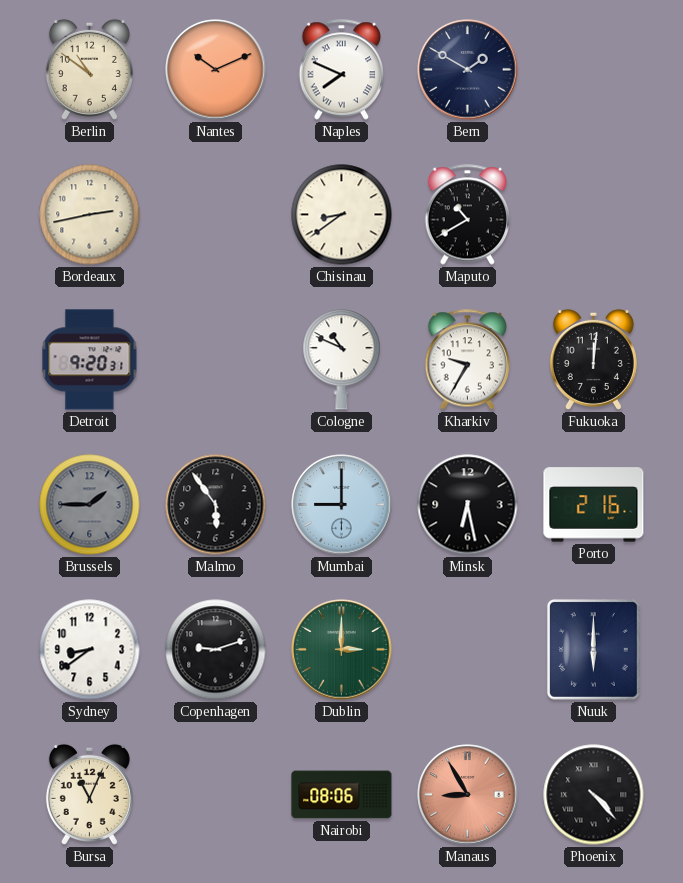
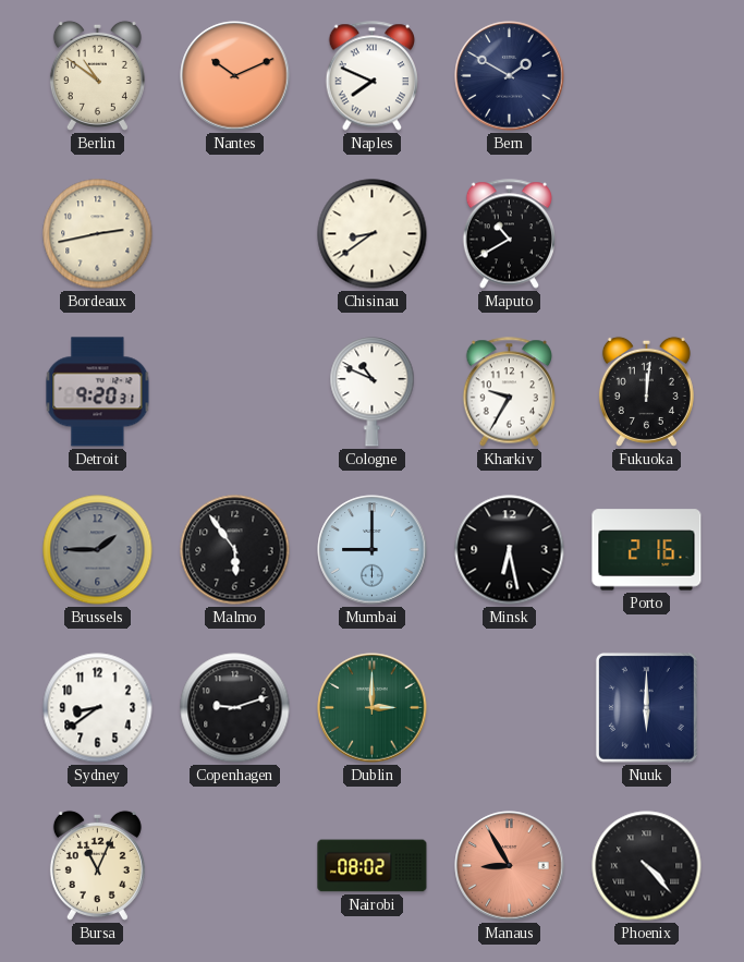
Nairobi: 08:06 -> 08:02
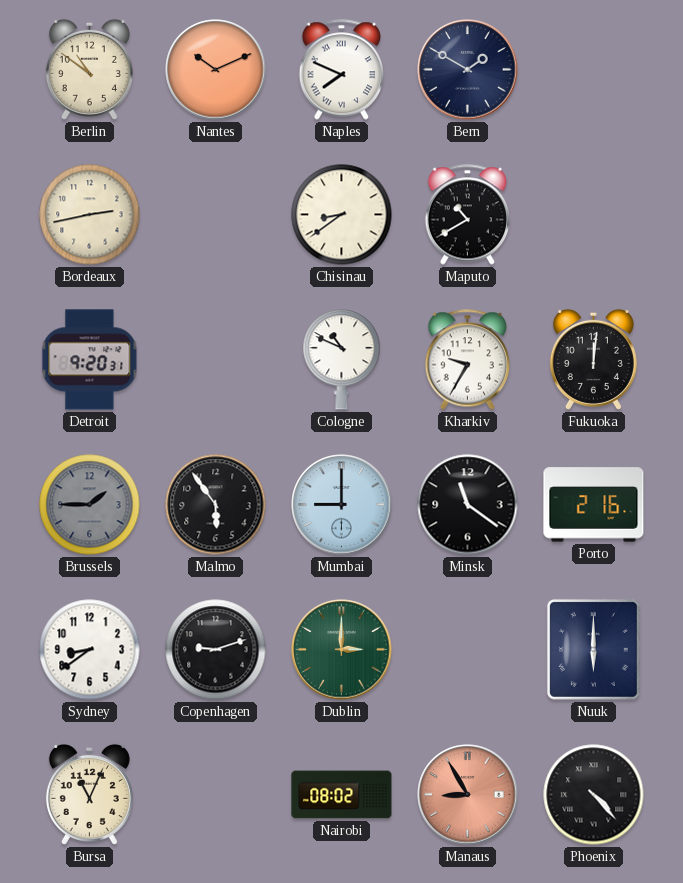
Minsk: 6:28 -> 11:21
